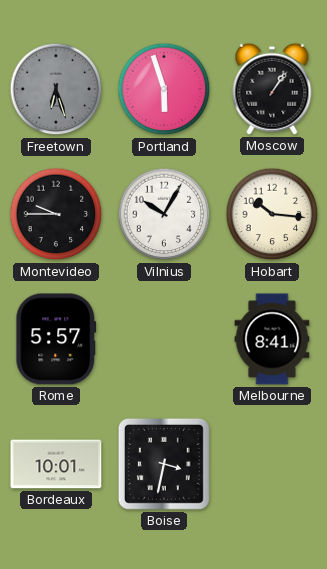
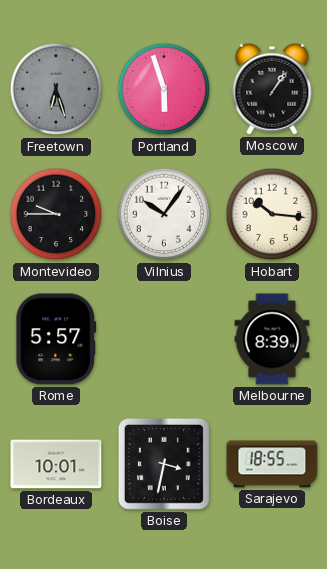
Vilnius: 10:05 -> 10:06
Melbourne: 8:41 -> 8:39
Sarajevo: none -> 18:55
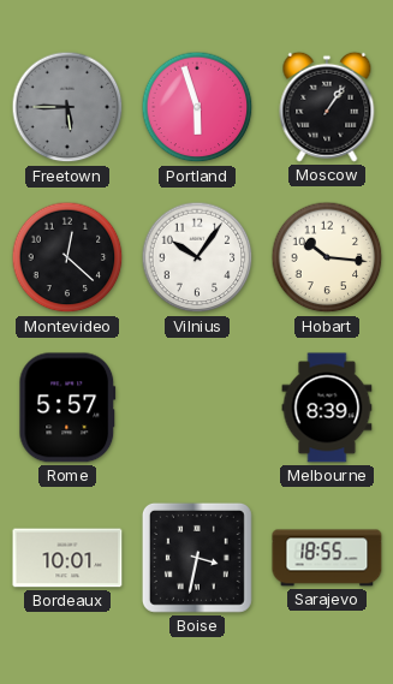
Freetown: 6:27 -> 5:45
Montevideo: 9:45 -> 12:22
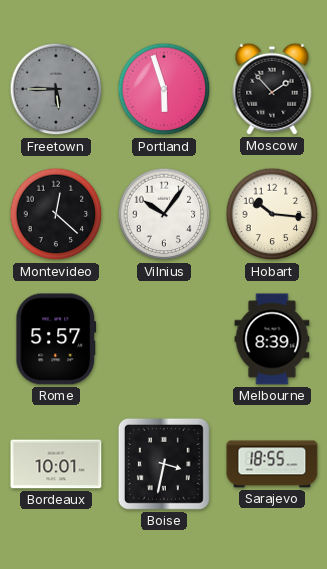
Moscow: 1:06 -> 1:53
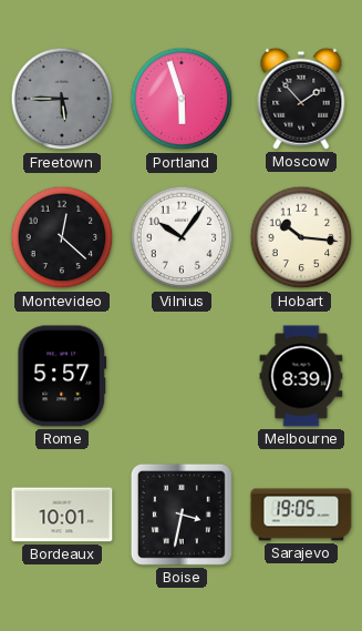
Sarajevo: 18:55 -> 19:05
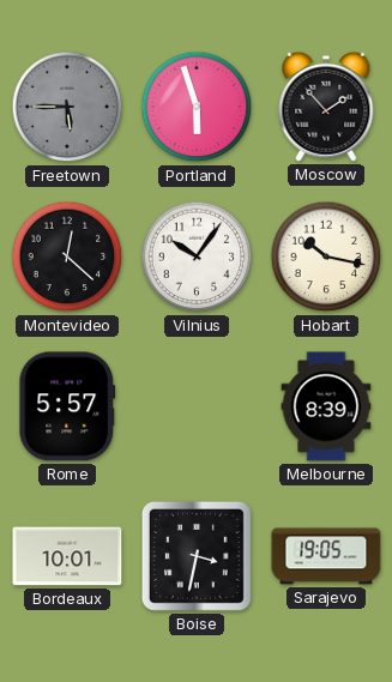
Hobart: 10:16 -> 10:17
